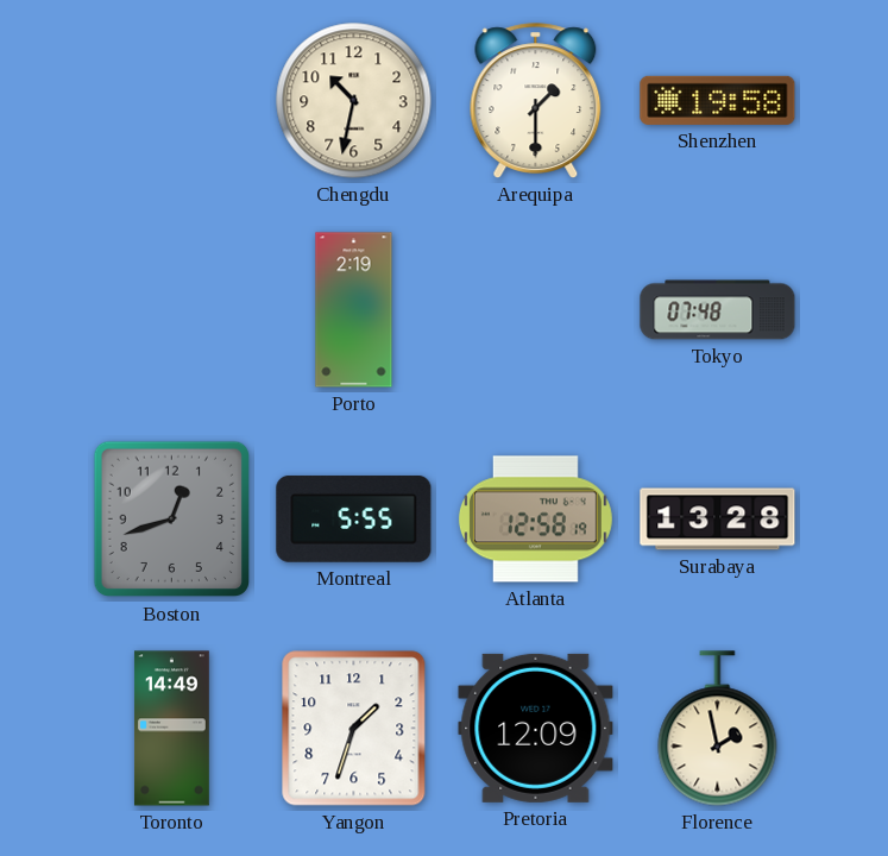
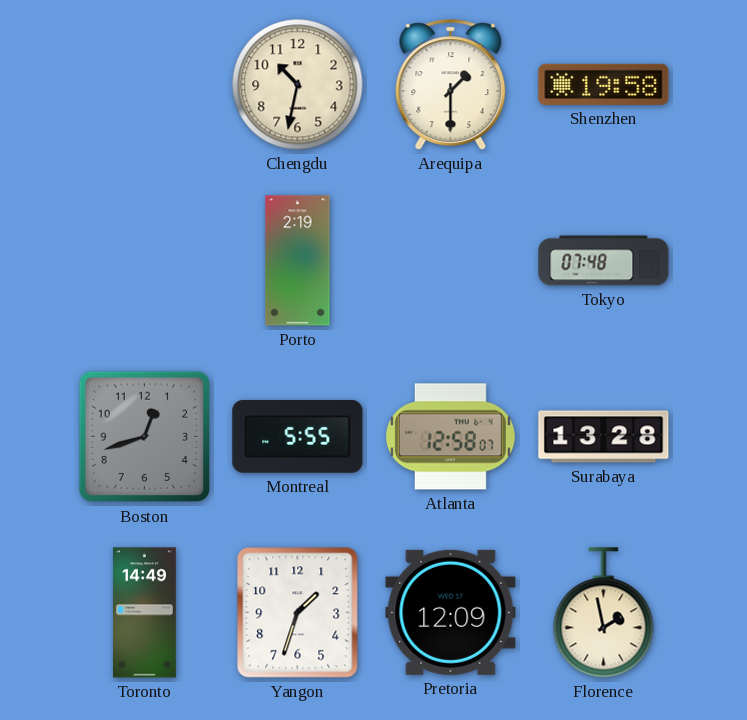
Atlanta: 12:58:19 -> 12:58:07
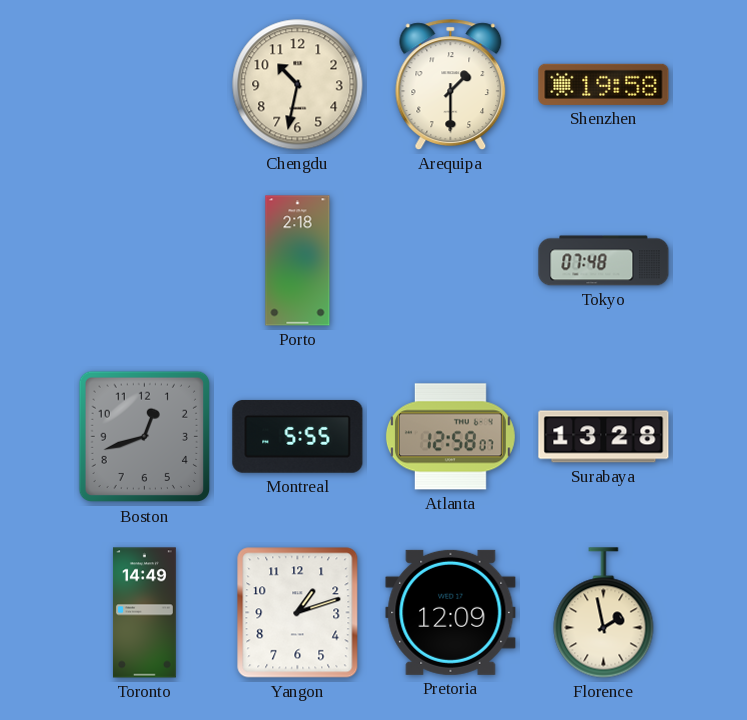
Porto: 2:19 -> 2:18
Yangon: 1:33 -> 1:12
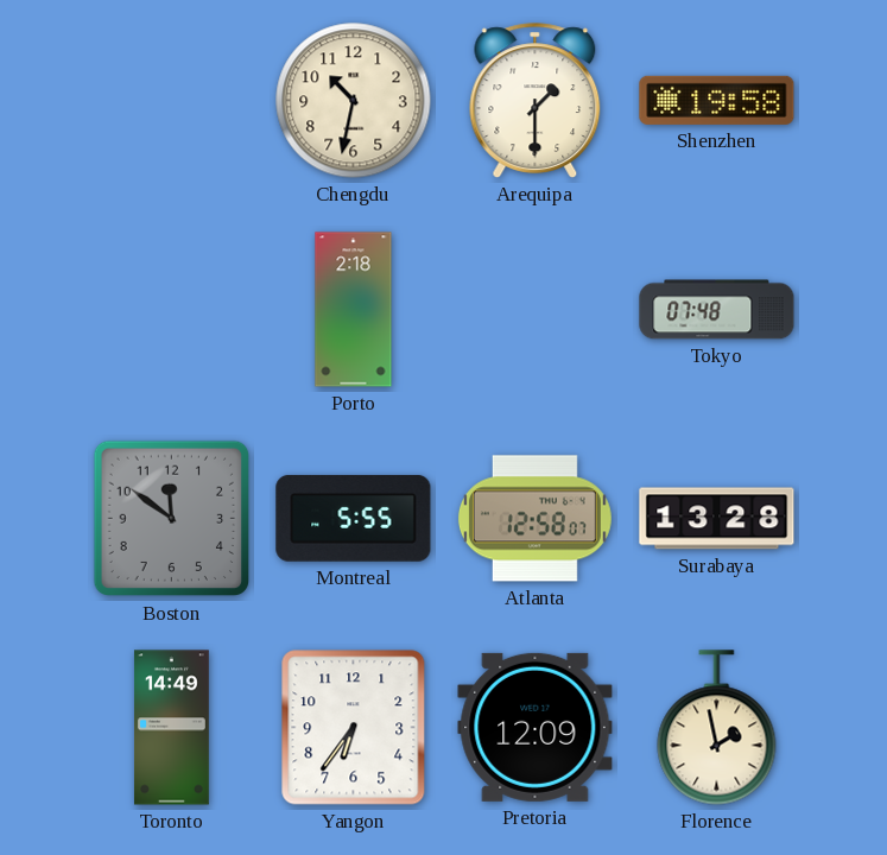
Boston: 12:42 -> 11:51
Yangon: 1:12 -> 6:36
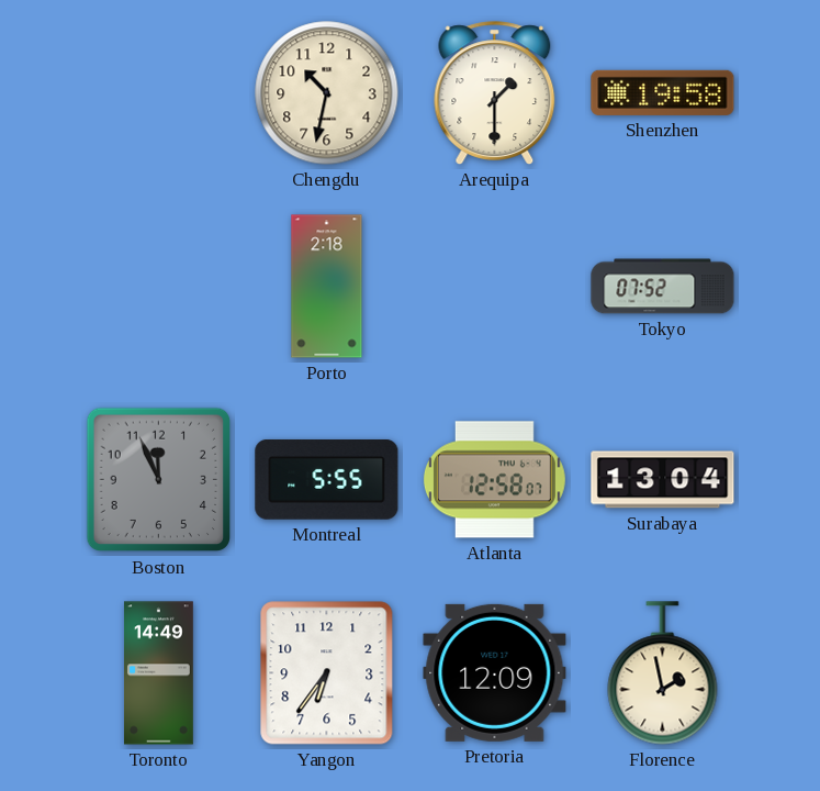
Tokyo: 07:48 -> 07:52
Boston: 11:51 -> 11:56
Surabaya: 13:28 -> 13:04
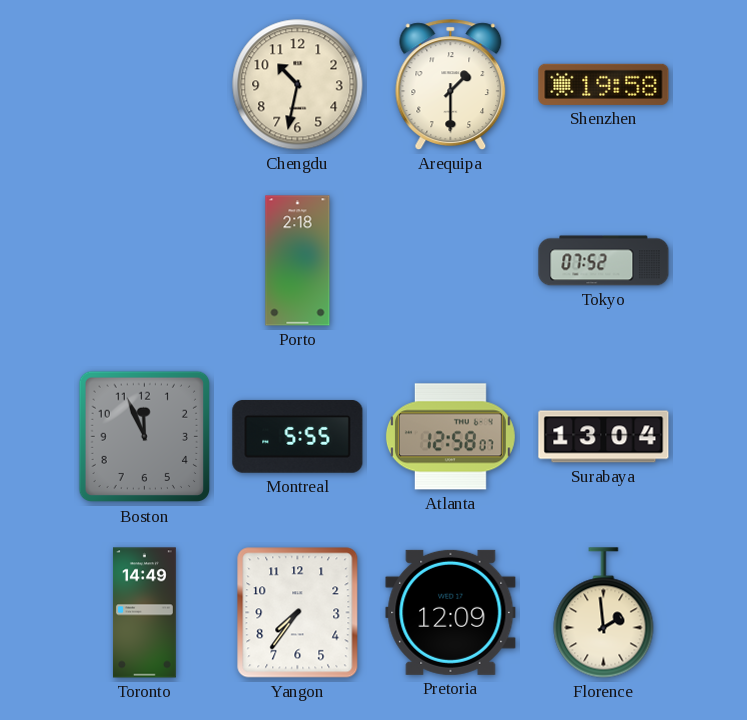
Yangon: 6:36 -> 7:36
Florence: 1:58 -> 1:59
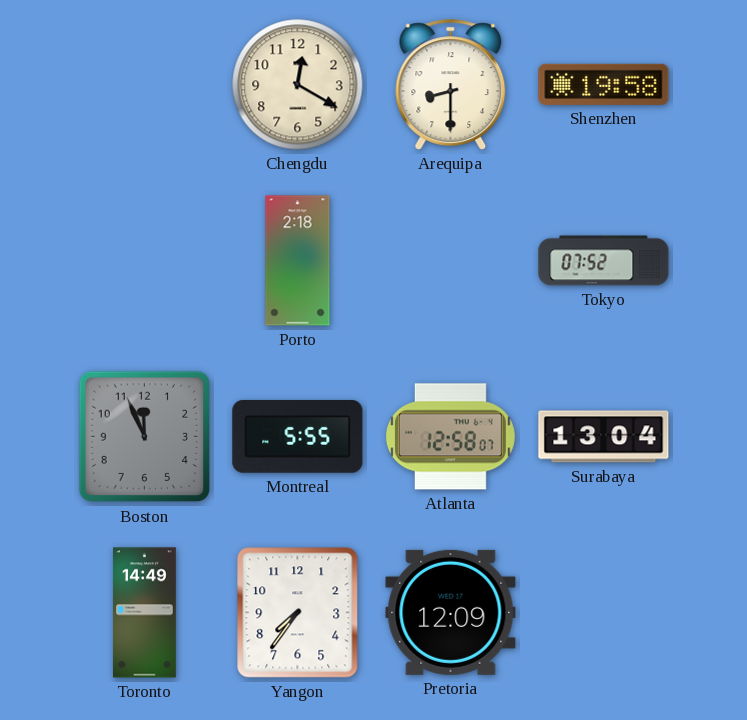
Chengdu: 10:32 -> 12:20
Arequipa: 1:30 -> 8:30
Florence: 1:59 -> none
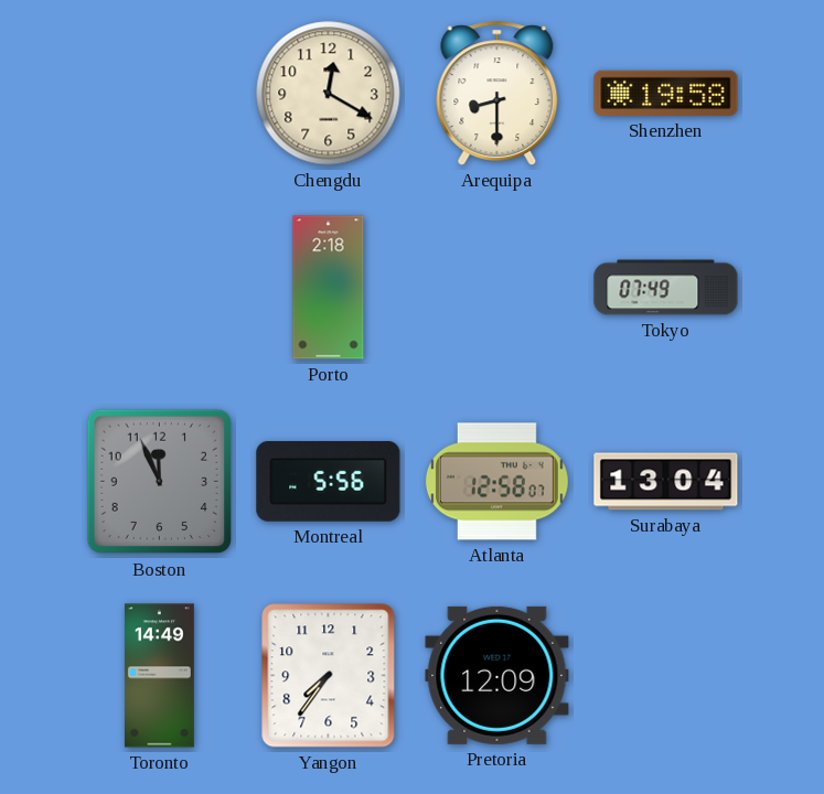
Tokyo: 07:52 -> 07:49
Montreal: 5:55 -> 5:56
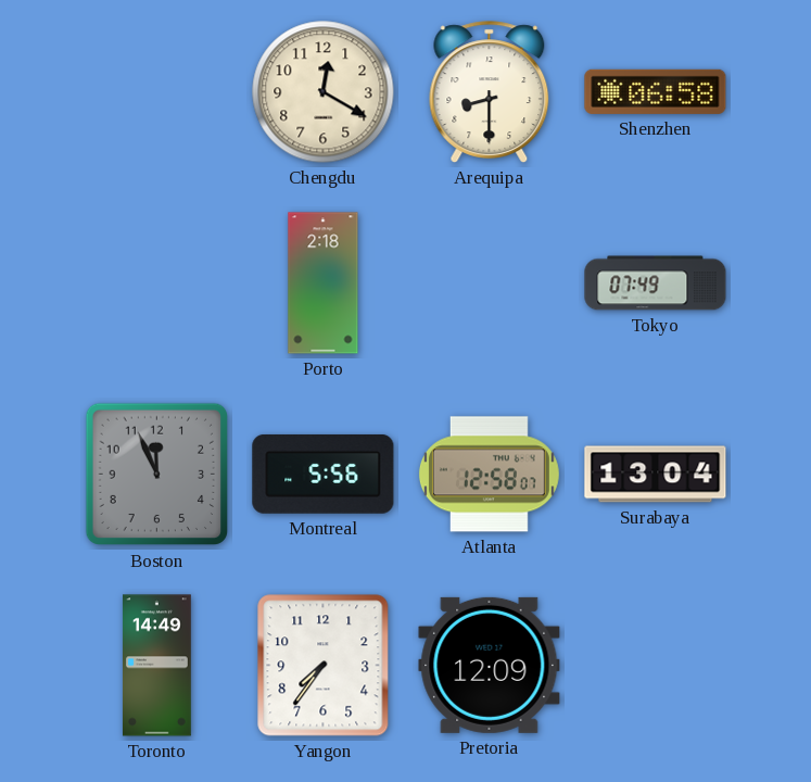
Shenzhen: 19:58 -> 06:58
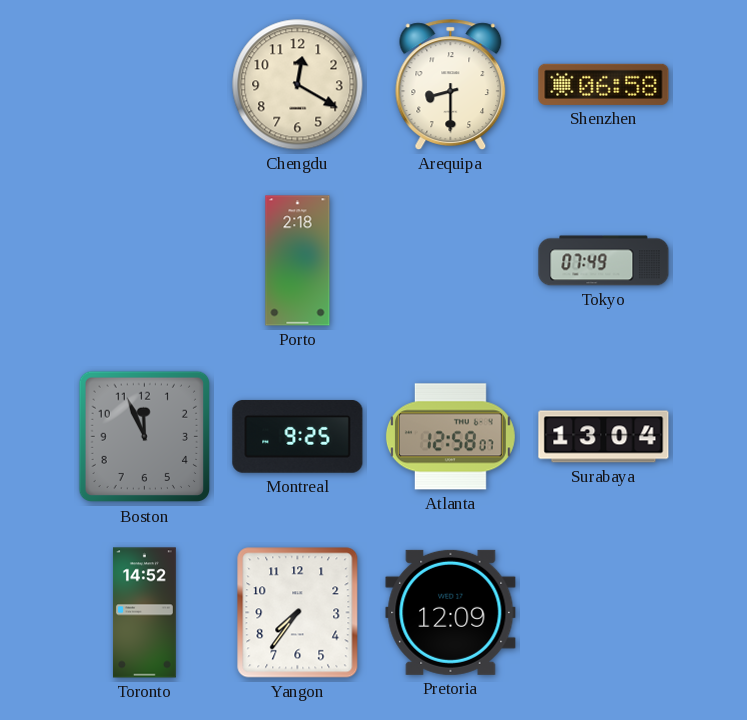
Montreal: 5:56 -> 9:25
Toronto: 14:49 -> 14:52
